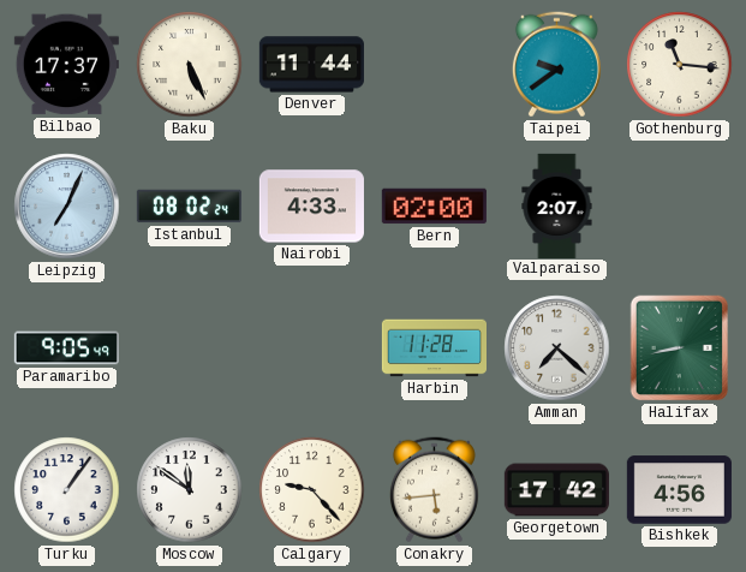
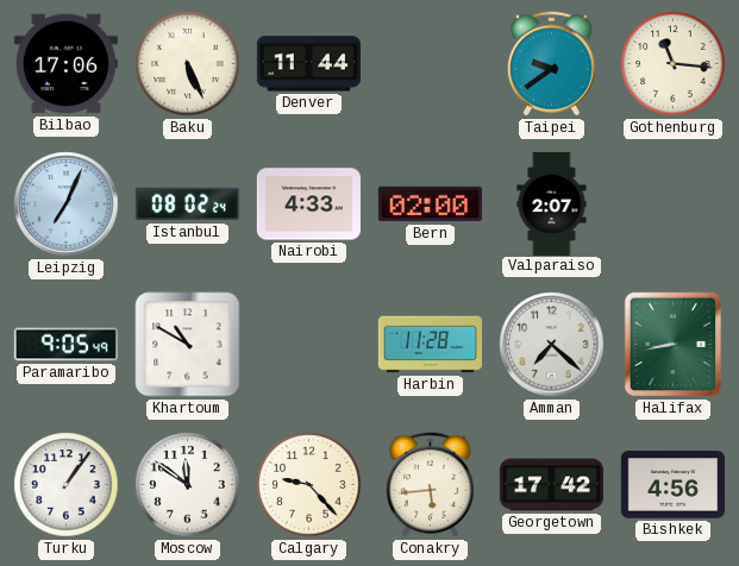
Bilbao: 17:37 -> 17:06
Khartoum: none -> 10:50
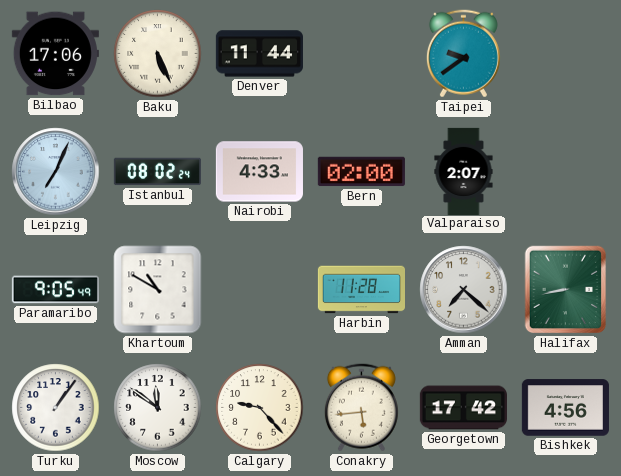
Gothenburg: 11:16 -> none
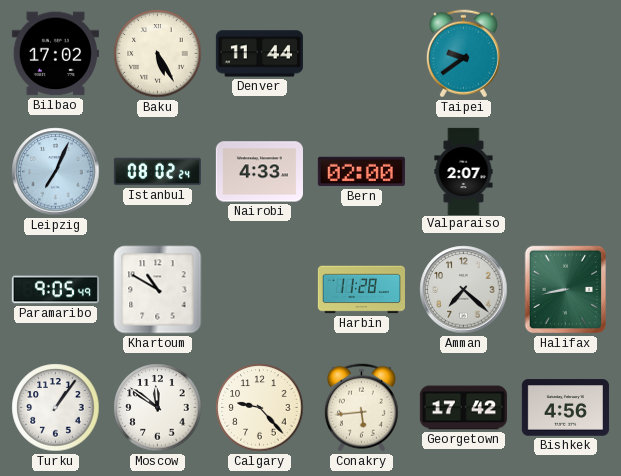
Bilbao: 17:06 -> 17:02
Baku: 5:26 -> 5:25
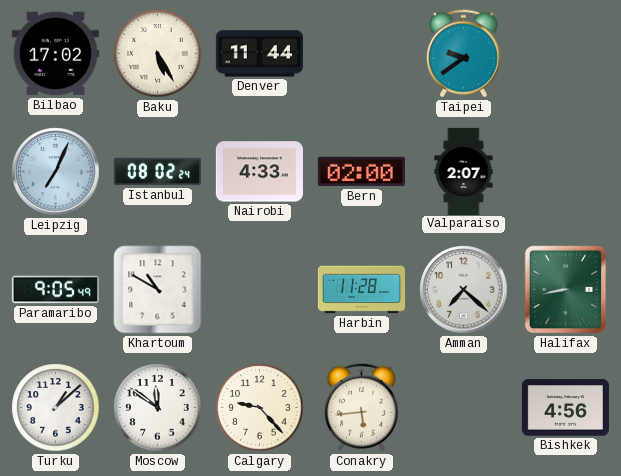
Turku: 1:06 -> 1:08
Georgetown: 17:42 -> none
